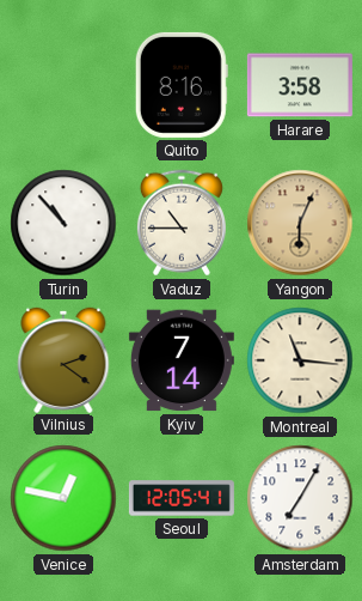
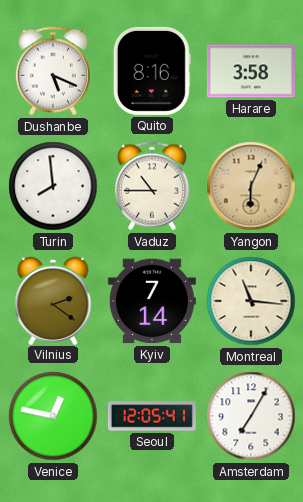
Dushanbe: none -> 5:19
Turin: 10:53 -> 7:59
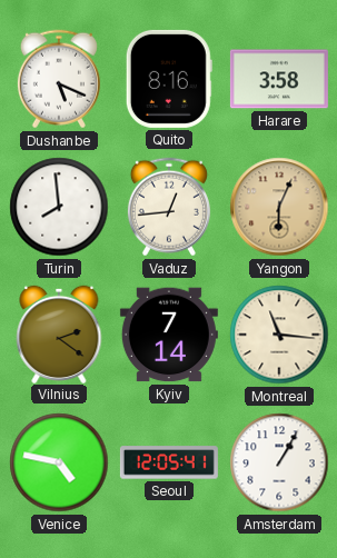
Vaduz: 10:45 -> 12:44
Venice: 12:47 -> 4:47
Amsterdam: 7:05 -> 1:05
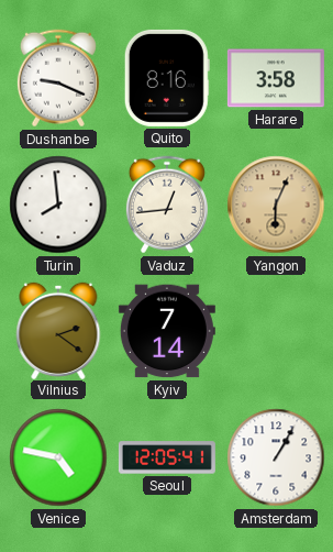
Dushanbe: 5:19 -> 9:19
Montreal: 11:16 -> none
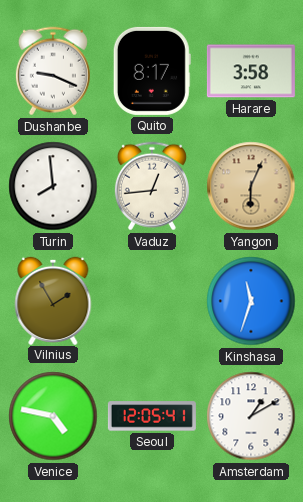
Quito: 8:16 -> 8:17
Vilnius: 2:21 -> 1:55
Kyiv: 7:14 -> none
Kinshasa: none -> 11:33
Amsterdam: 1:05 -> 1:10
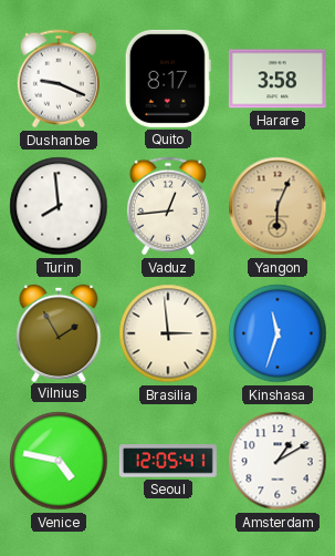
Brasilia: none -> 2:59
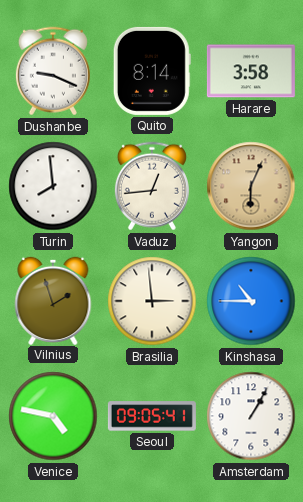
Quito: 8:17 -> 8:14
Vilnius: 1:55 -> 1:57
Kinshasa: 11:33 -> 10:45
Seoul: 12:05 -> 09:05
Amsterdam: 1:10 -> 1:05
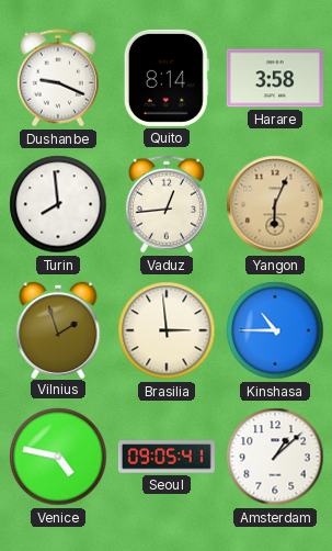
Amsterdam: 1:05 -> 1:08
